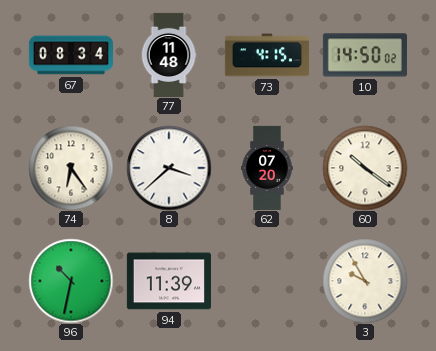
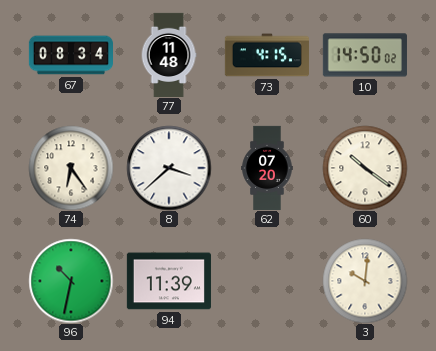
3: 9:55 -> 10:01
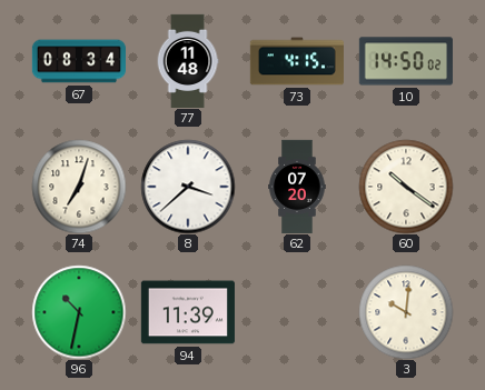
74: 6:24 -> 7:03
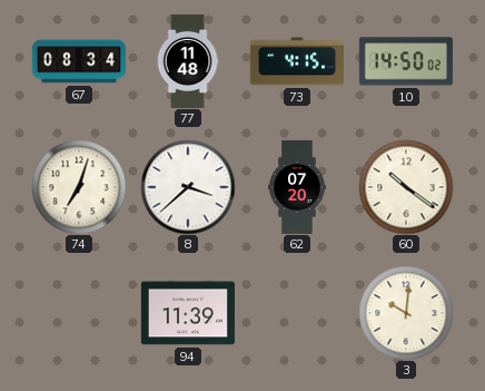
96: 10:32 -> none
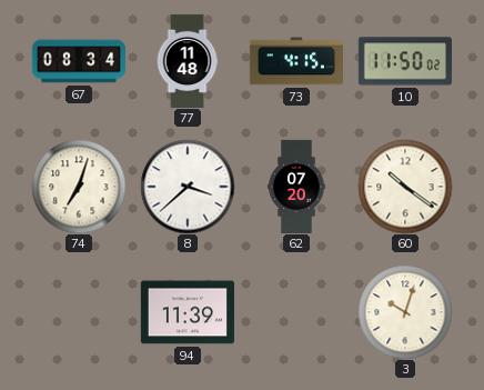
10: 14:50 -> 11:50
3: 10:01 -> 10:03
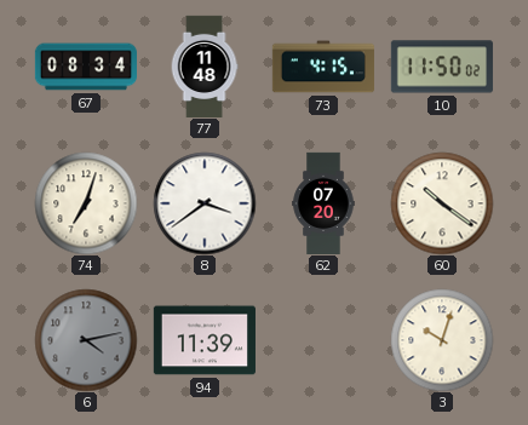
8: 3:38 -> 3:39
6: none -> 4:13
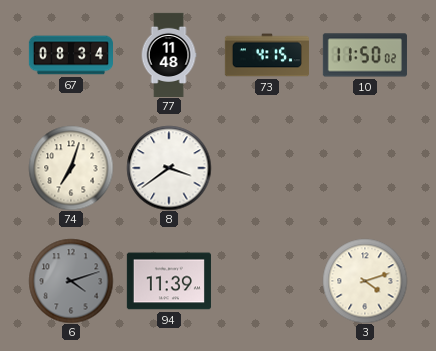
62: 07:20 -> none
60: 10:21 -> none
6: 4:13 -> 4:12
3: 10:03 -> 4:12
